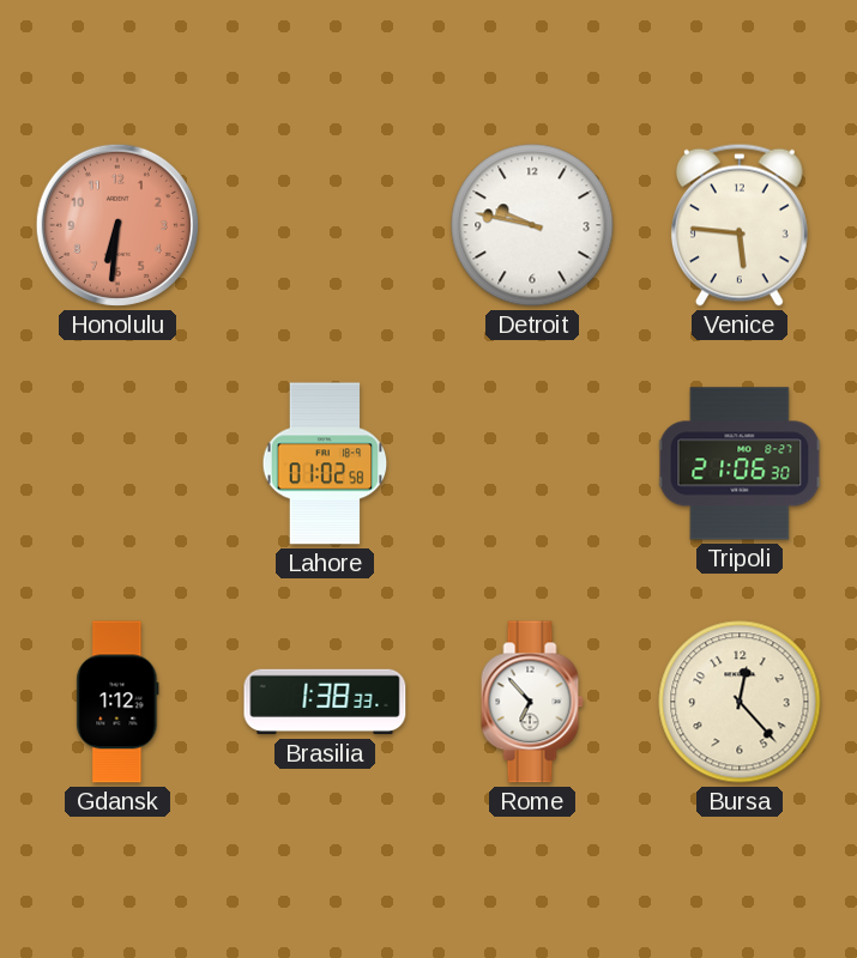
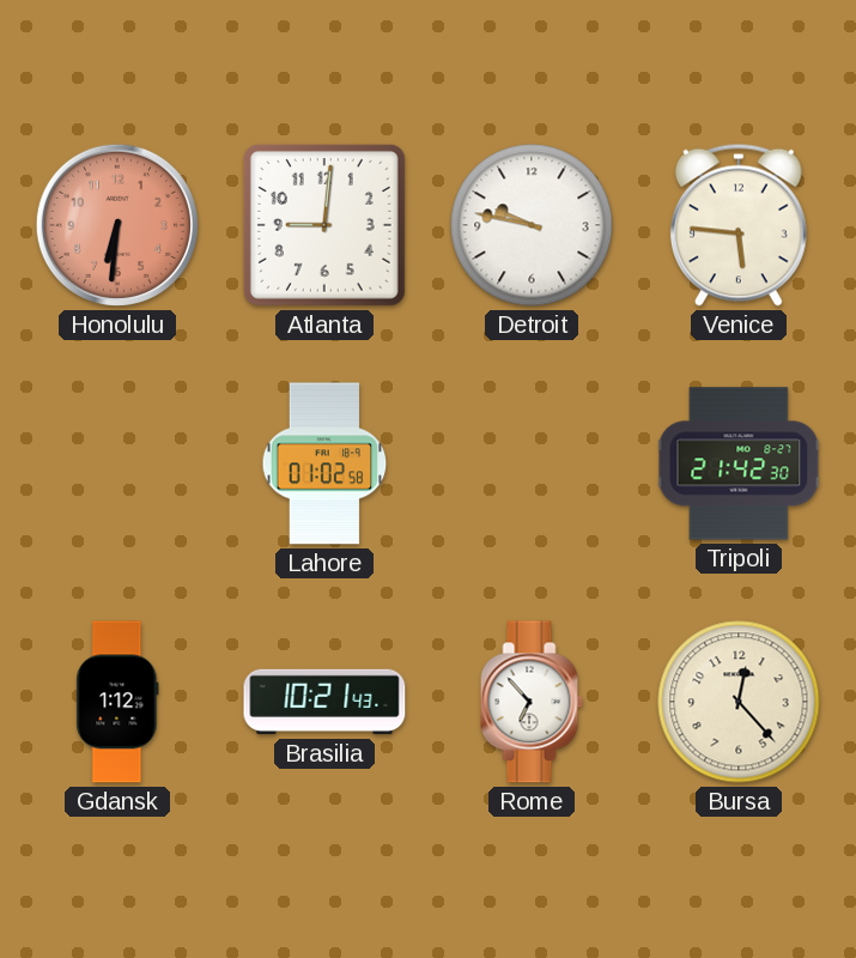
Atlanta: none -> 9:01
Tripoli: 21:06 -> 21:42
Brasilia: 1:38 -> 10:21
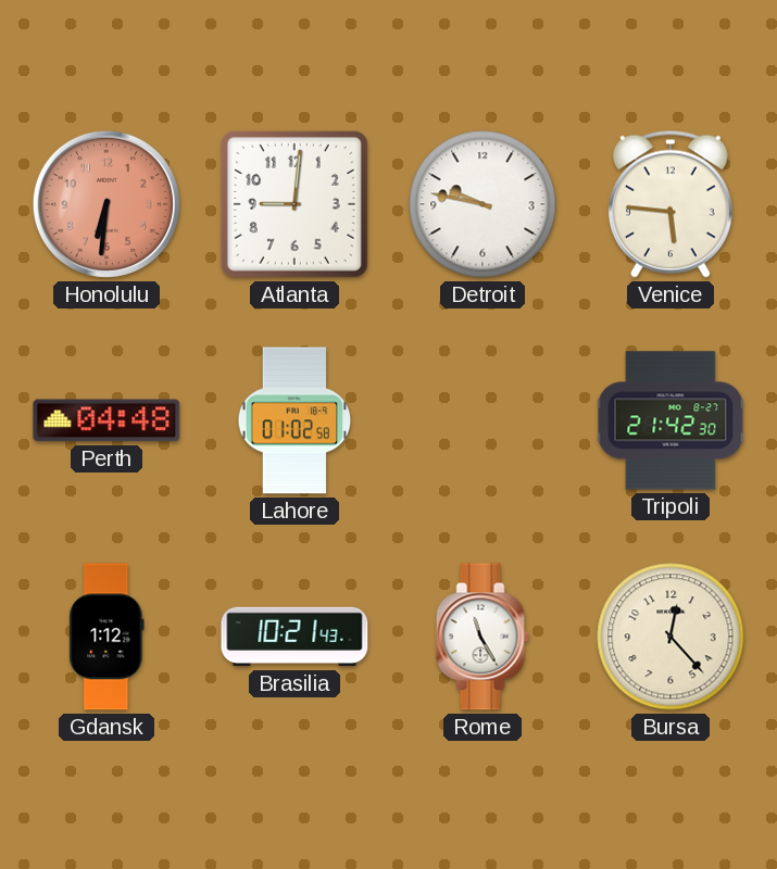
Perth: none -> 04:48
Rome: 6:53 -> 11:25
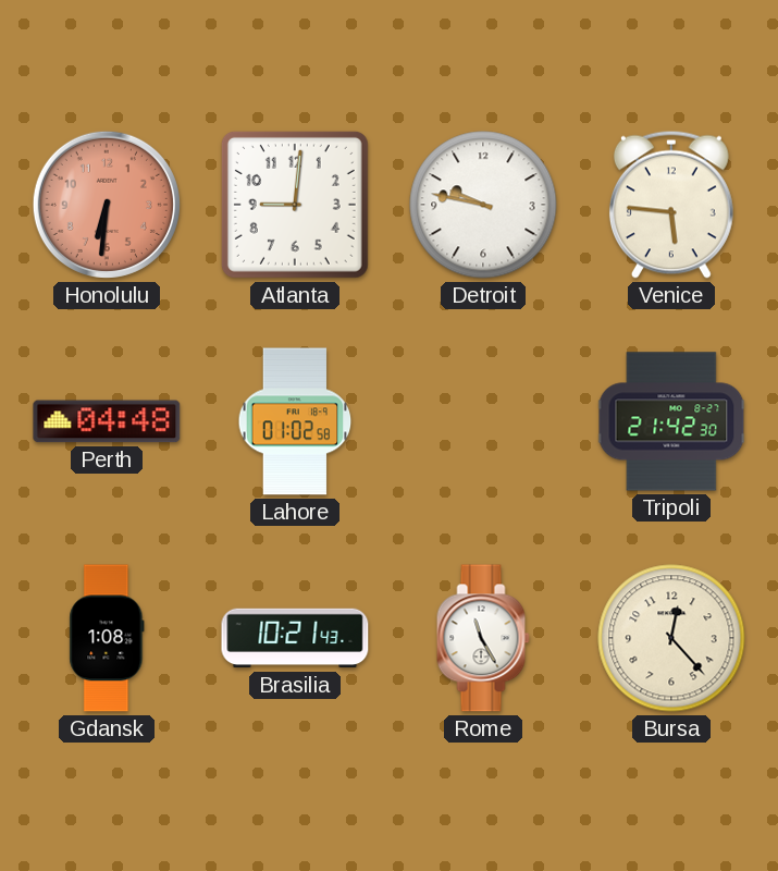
Gdansk: 1:12 -> 1:08
